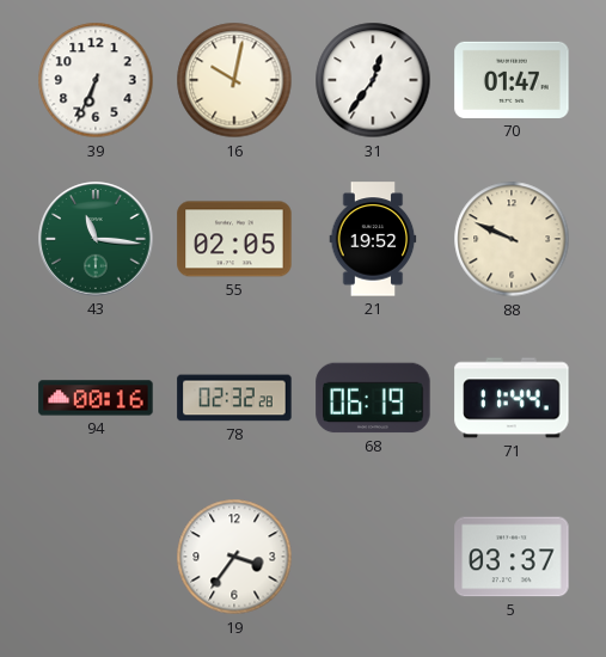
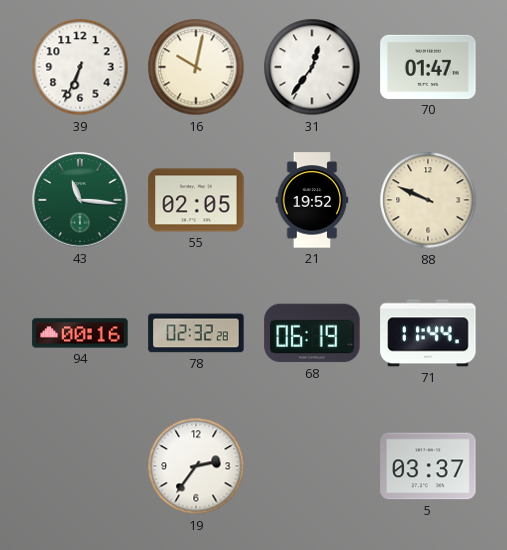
19: 3:36 -> 2:36
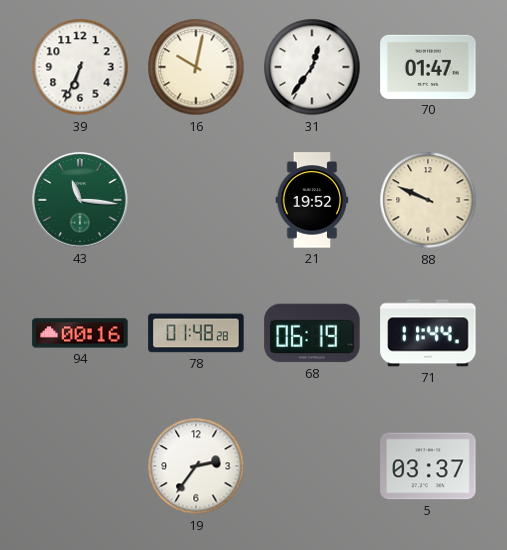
55: 02:05 -> none
78: 02:32 -> 01:48
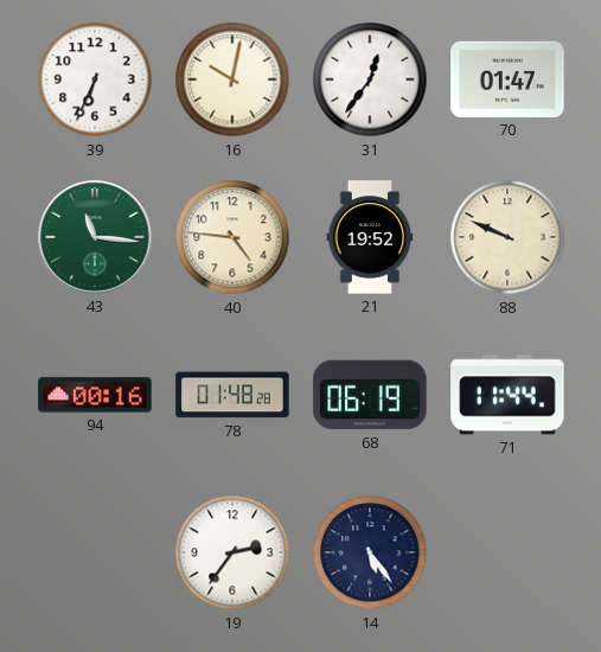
40: none -> 4:46
14: none -> 5:24
5: 03:37 -> none
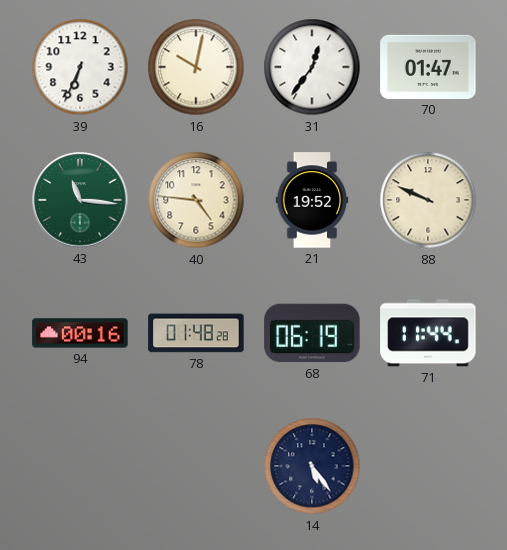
19: 2:36 -> none
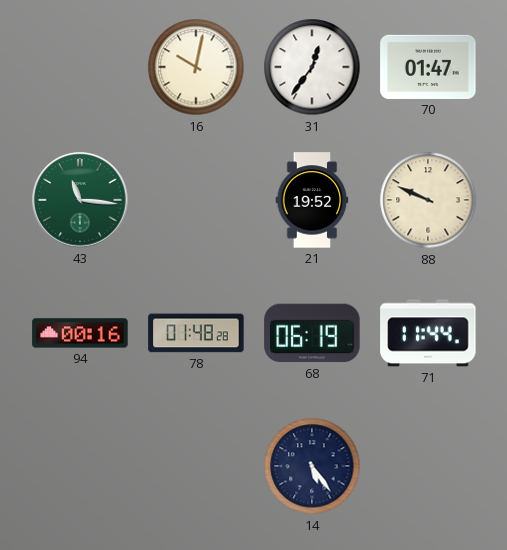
39: 6:34 -> none
40: 4:46 -> none
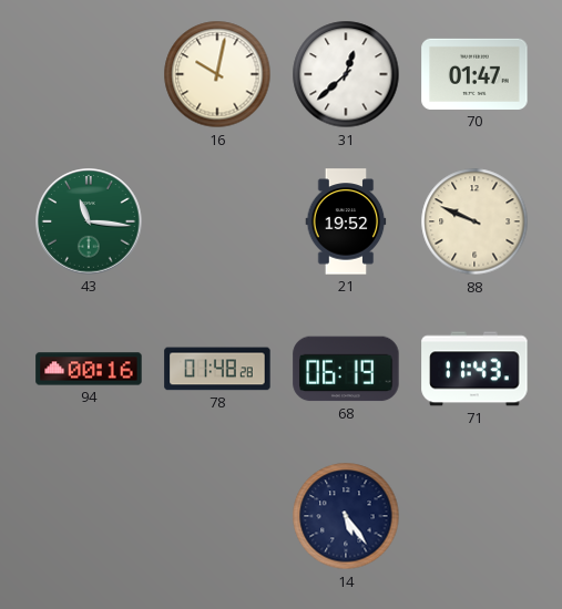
31: 12:36 -> 12:38
71: 11:44 -> 11:43
